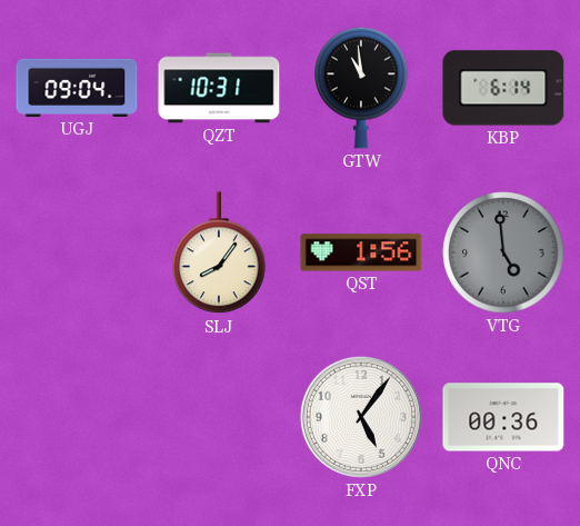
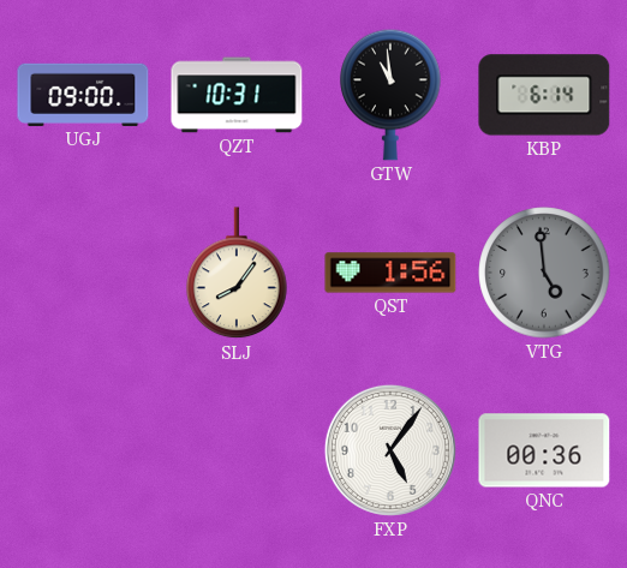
UGJ: 09:04 -> 09:00
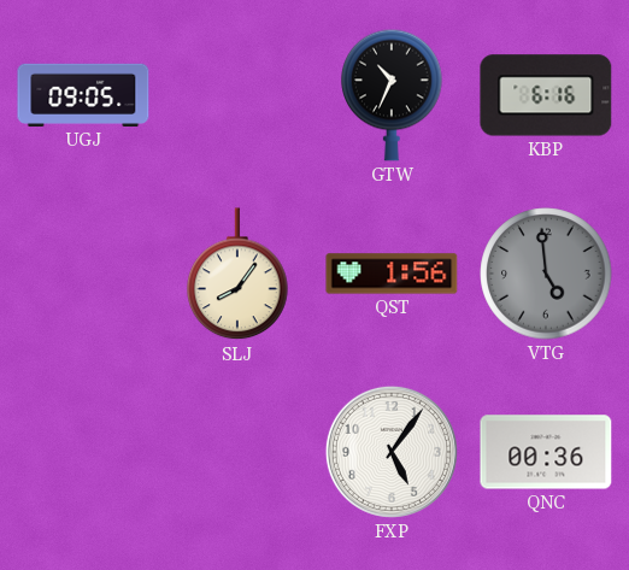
UGJ: 09:00 -> 09:05
QZT: 10:31 -> none
GTW: 10:59 -> 10:34
KBP: 6:14 -> 6:16
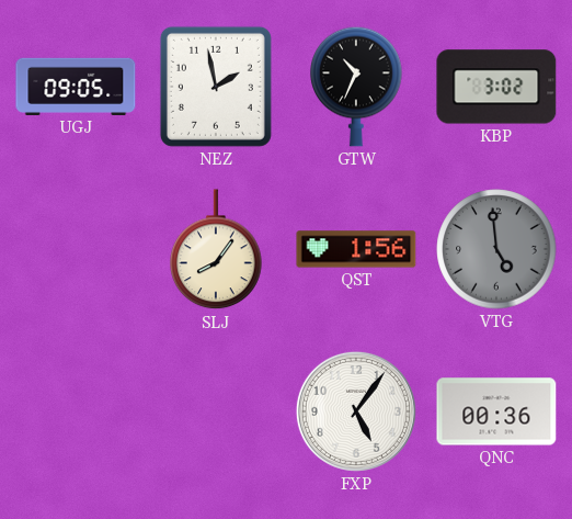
NEZ: none -> 1:58
KBP: 6:16 -> 3:02
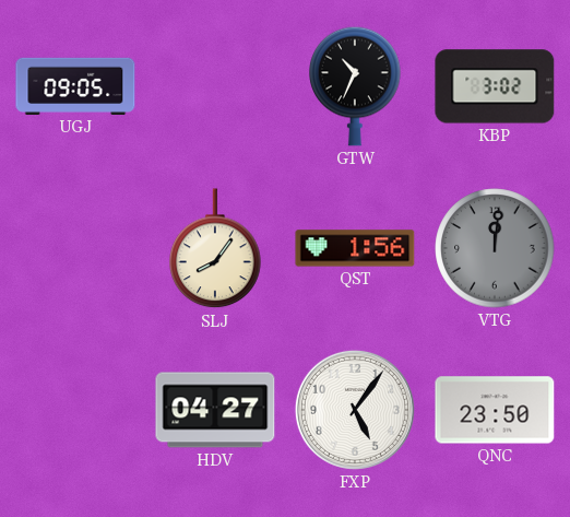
NEZ: 1:58 -> none
VTG: 4:59 -> 12:01
HDV: none -> 04:27
QNC: 00:36 -> 23:50
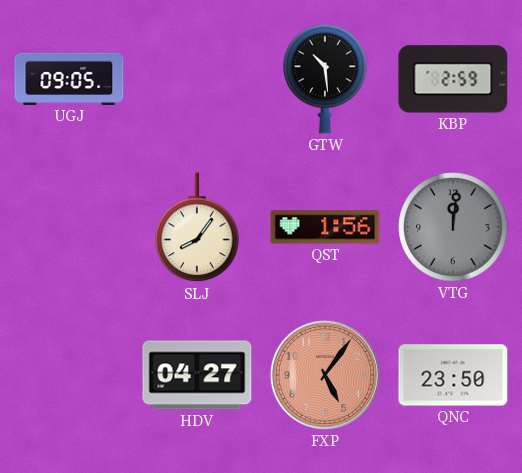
GTW: 10:34 -> 10:29
KBP: 3:02 -> 2:59
FXP dial: white -> salmon
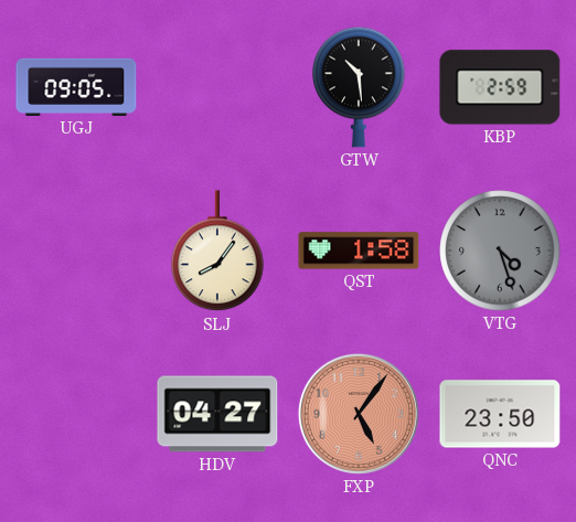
QST: 1:56 -> 1:58
VTG: 12:01 -> 4:27
